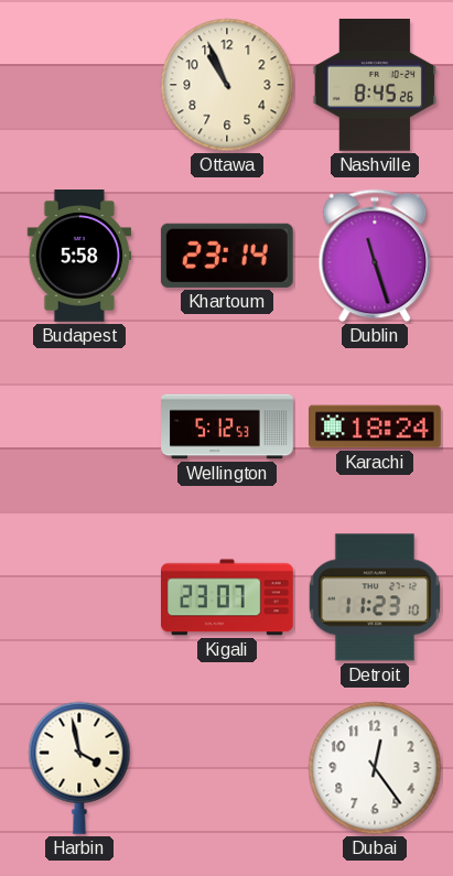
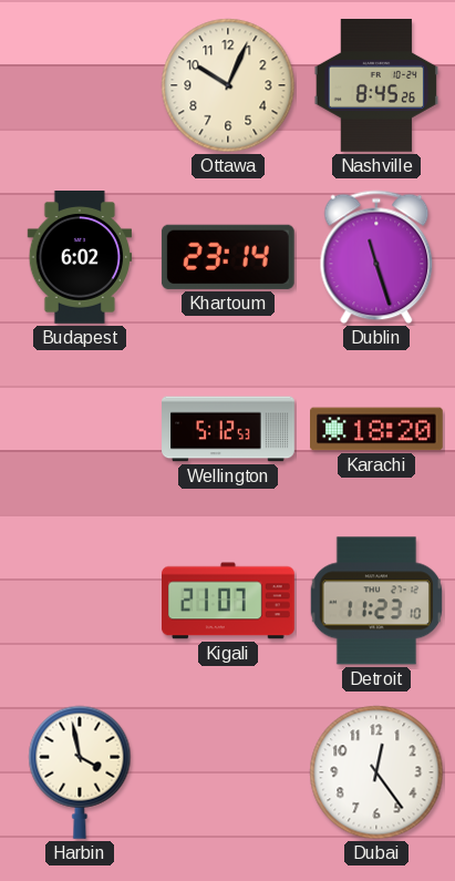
Ottawa: 10:56 -> 10:04
Budapest: 5:58 -> 6:02
Karachi: 18:24 -> 18:20
Kigali: 23:07 -> 21:07
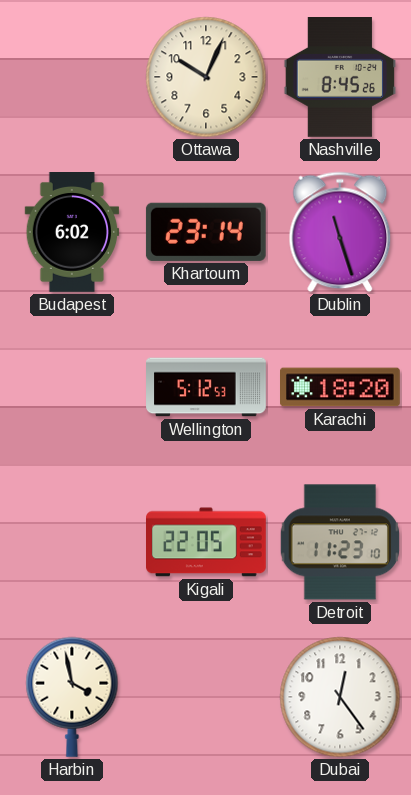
Kigali: 21:07 -> 22:05
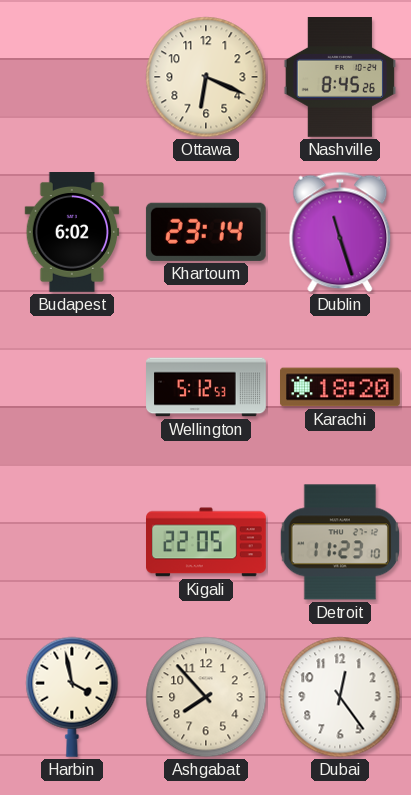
Ottawa: 10:04 -> 6:19
Ashgabat: none -> 7:53
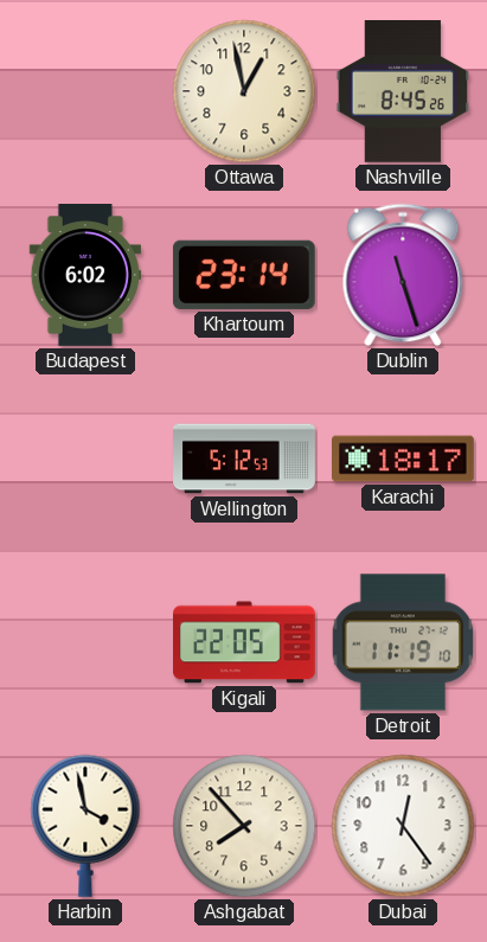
Ottawa: 6:19 -> 12:58
Karachi: 18:20 -> 18:17
Detroit: 11:23 -> 11:19
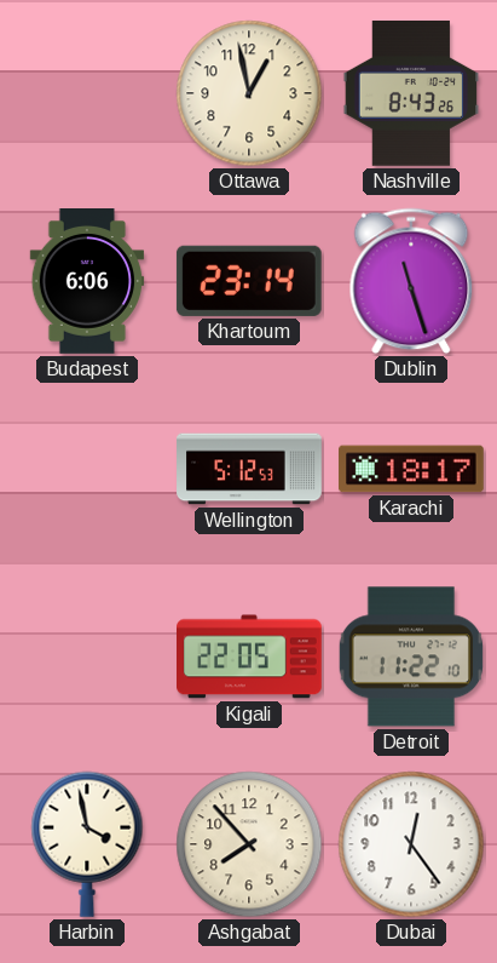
Nashville: 8:45 -> 8:43
Budapest: 6:02 -> 6:06
Detroit: 11:19 -> 11:22
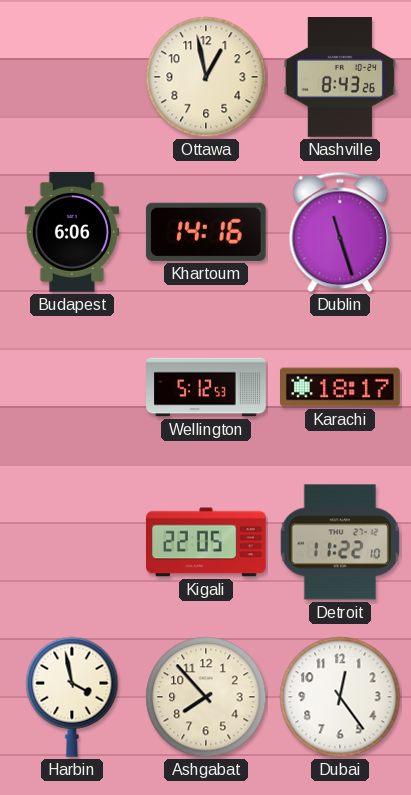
Khartoum: 23:14 -> 14:16
